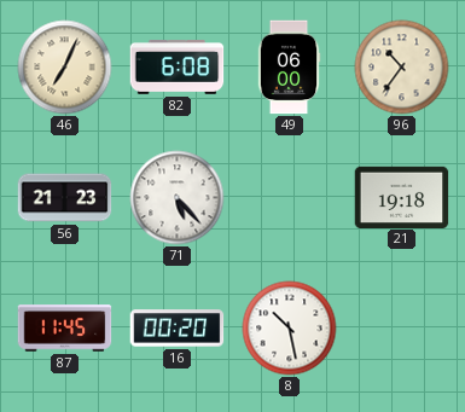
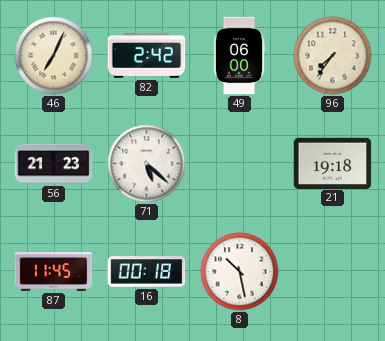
82: 6:08 -> 2:42
96: 10:36 -> 7:36
71: 5:23 -> 5:22
16: 00:20 -> 00:18
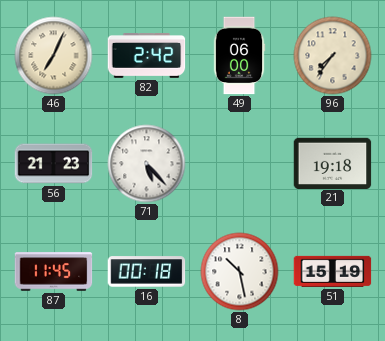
71: 5:22 -> 5:23
51: none -> 15:19
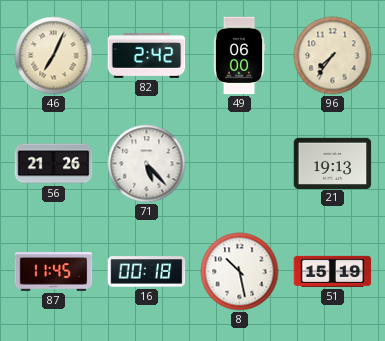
56: 21:23 -> 21:26
21: 19:18 -> 19:13
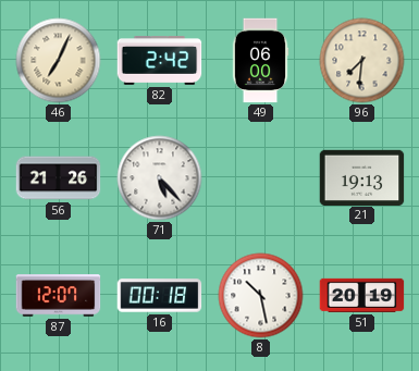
96: 7:36 -> 7:31
87: 11:45 -> 12:07
51: 15:19 -> 20:19
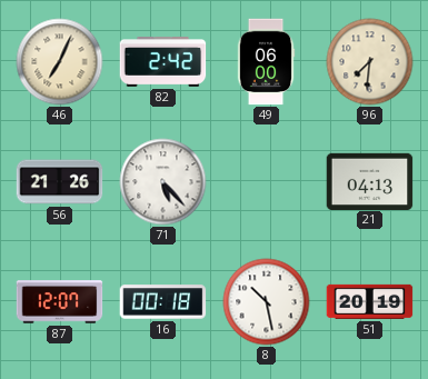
21: 19:13 -> 04:13
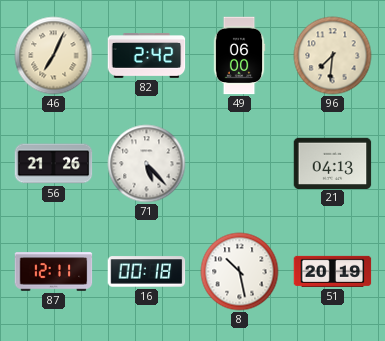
87: 12:07 -> 12:11
